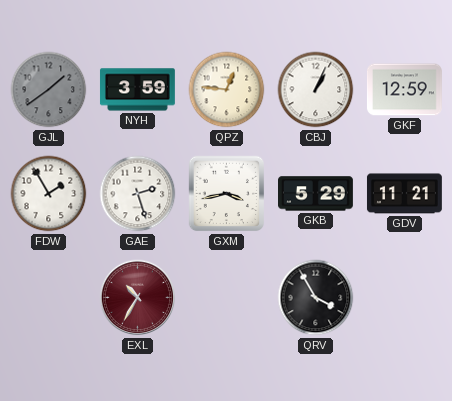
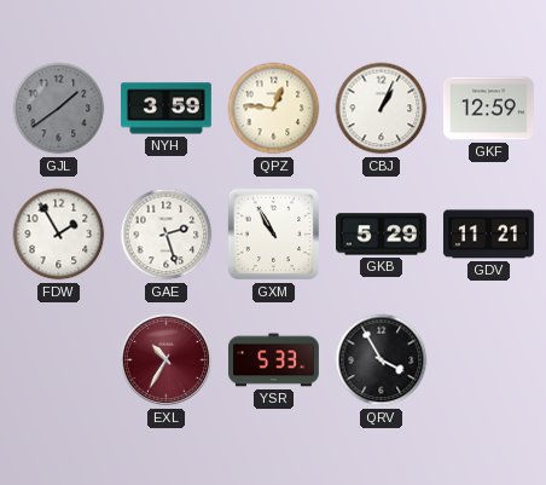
GXM: 3:43 -> 10:55
YSR: none -> 5:33
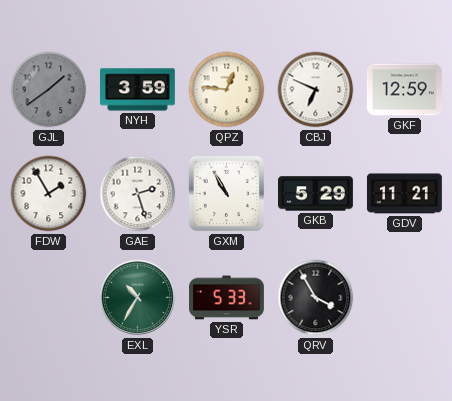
CBJ: 1:04 -> 6:49
EXL dial: burgundy -> green
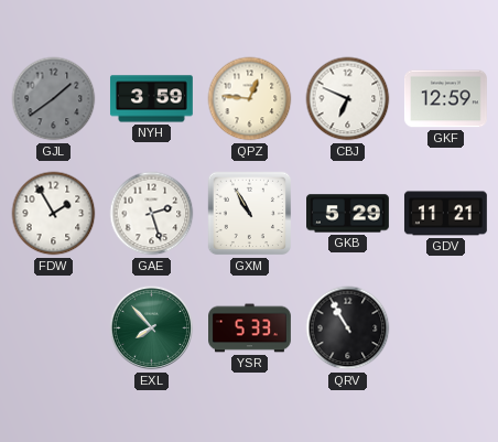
EXL: 10:35 -> 7:53
QRV: 3:55 -> 10:55
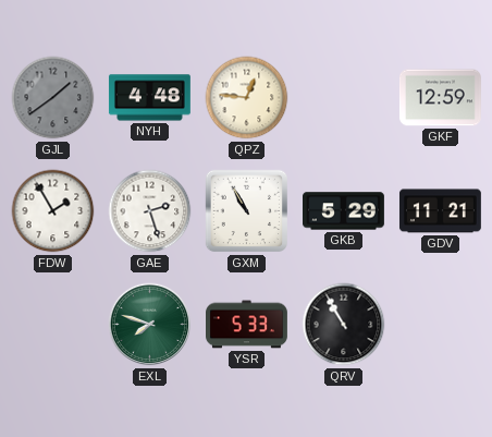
NYH: 3:59 -> 4:48
CBJ: 6:49 -> none
EXL: 7:53 -> 7:48
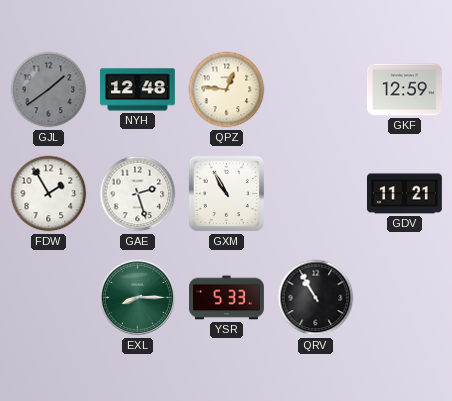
NYH: 4:48 -> 12:48
GKB: 5:29 -> none
EXL: 7:48 -> 8:15
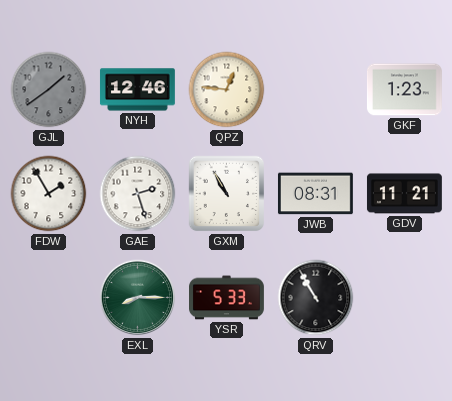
NYH: 12:48 -> 12:46
GKF: 12:59 -> 1:23
JWB: none -> 08:31
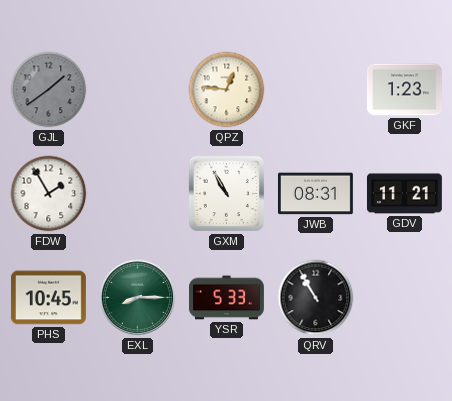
NYH: 12:46 -> none
GAE: 2:27 -> none
PHS: none -> 10:45
